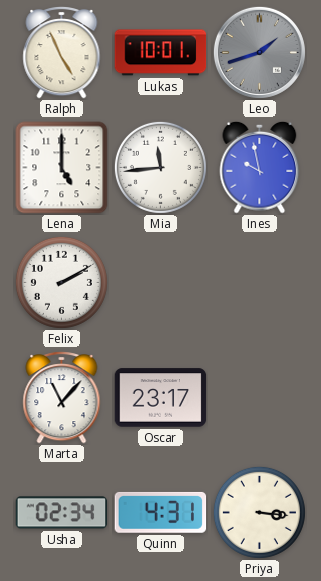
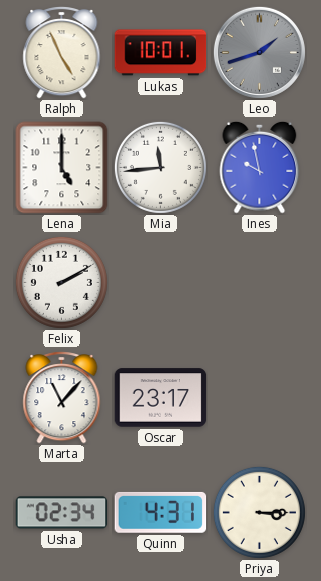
Priya: 3:16 -> 3:15
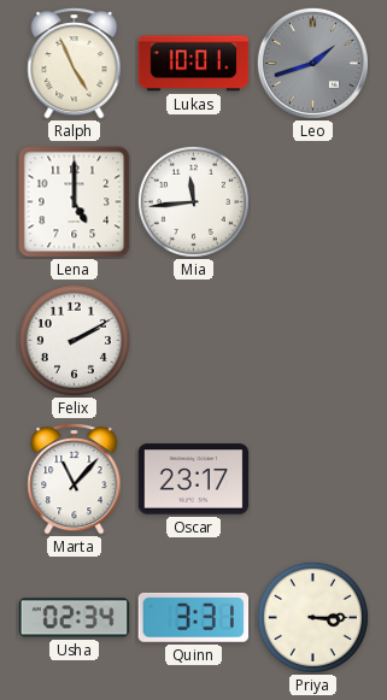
Ines: 9:58 -> none
Quinn: 4:31 -> 3:31
